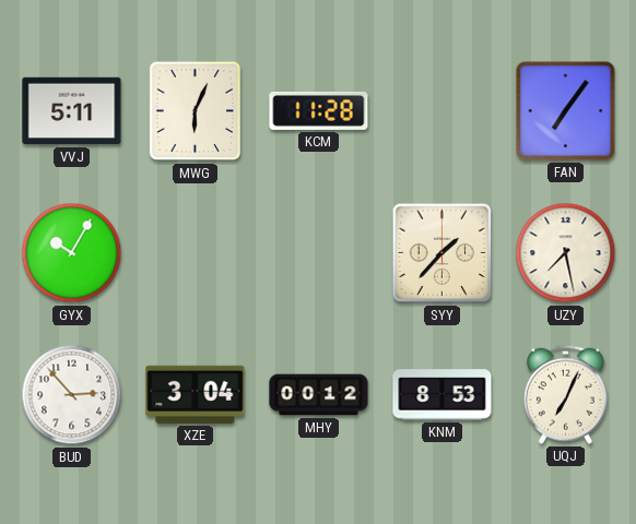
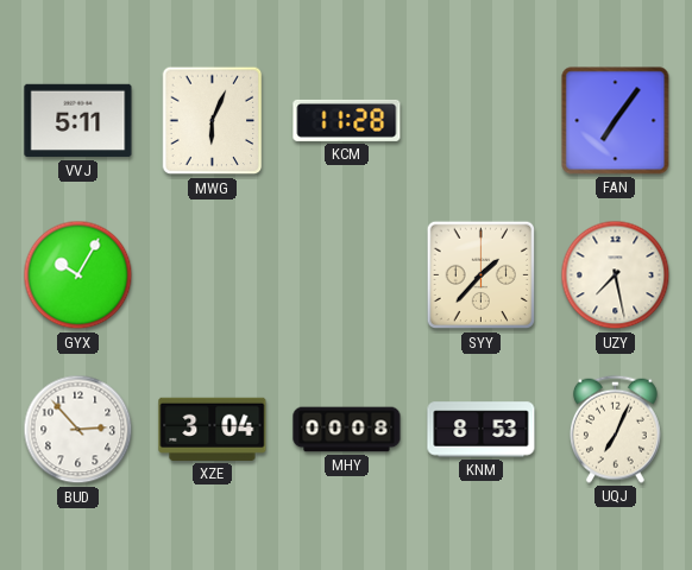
MHY: 00:12 -> 00:08
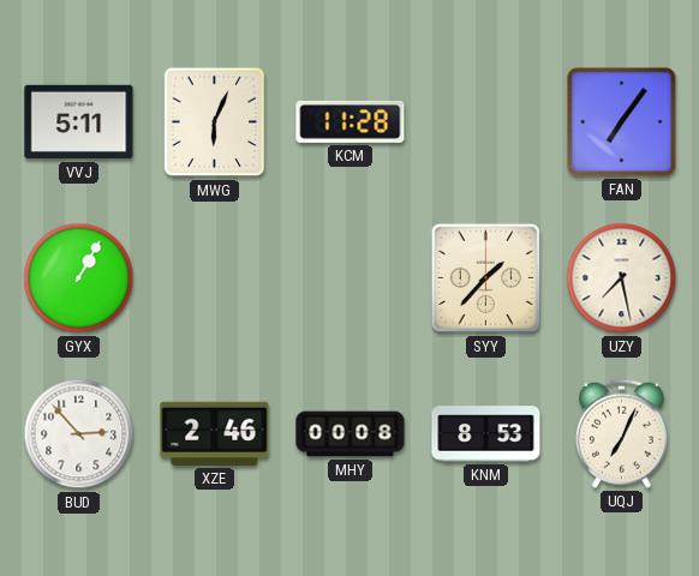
GYX: 10:05 -> 1:05
XZE: 3:04 -> 2:46
